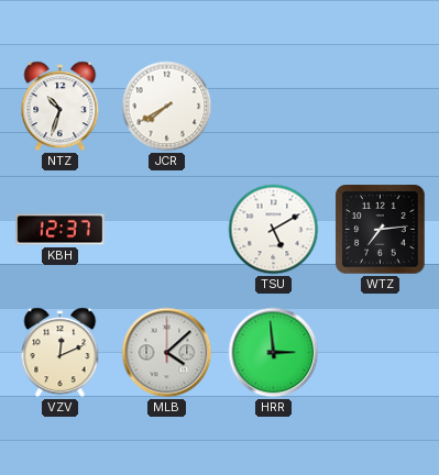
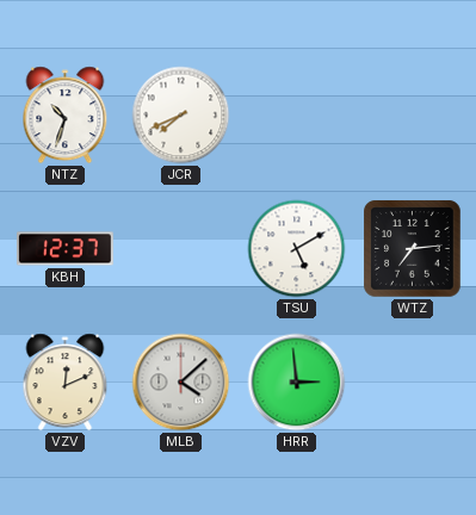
JCR: 7:40 -> 7:41
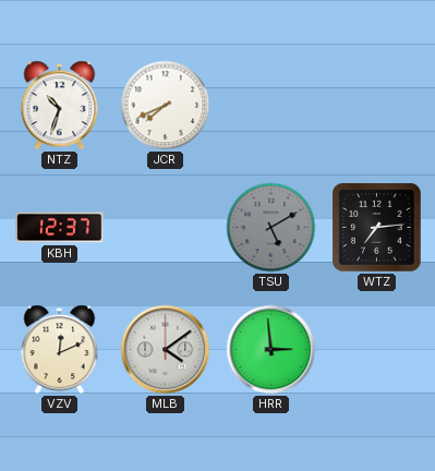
TSU dial: white -> grey
MLB: 4:08 -> 4:09
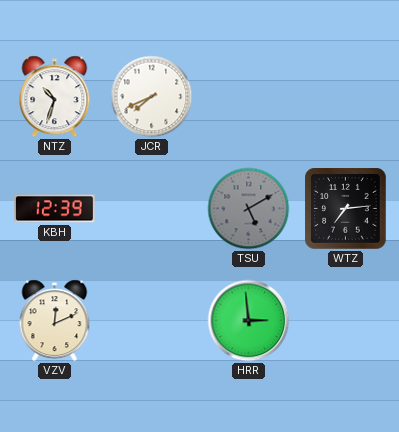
KBH: 12:37 -> 12:39
MLB: 4:09 -> none
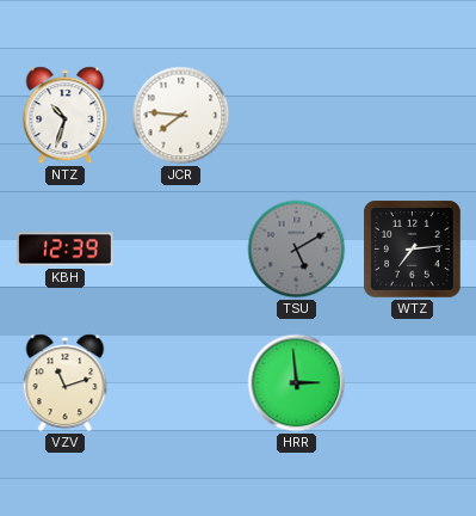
JCR: 7:41 -> 7:46
VZV: 12:11 -> 11:12
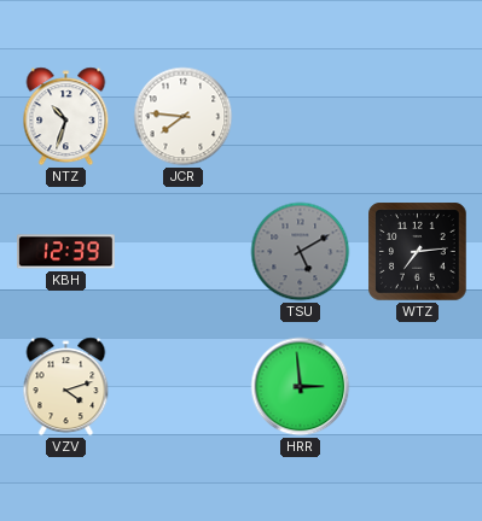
VZV: 11:12 -> 4:12
